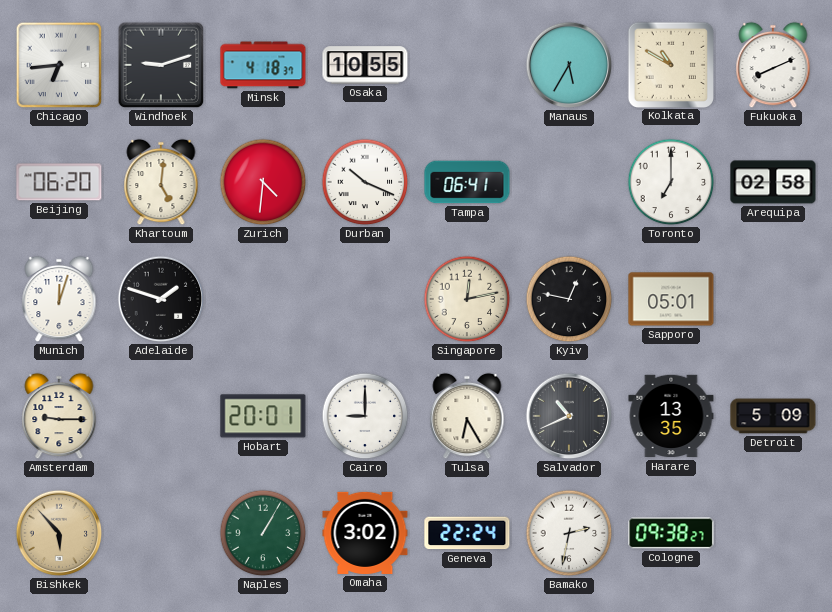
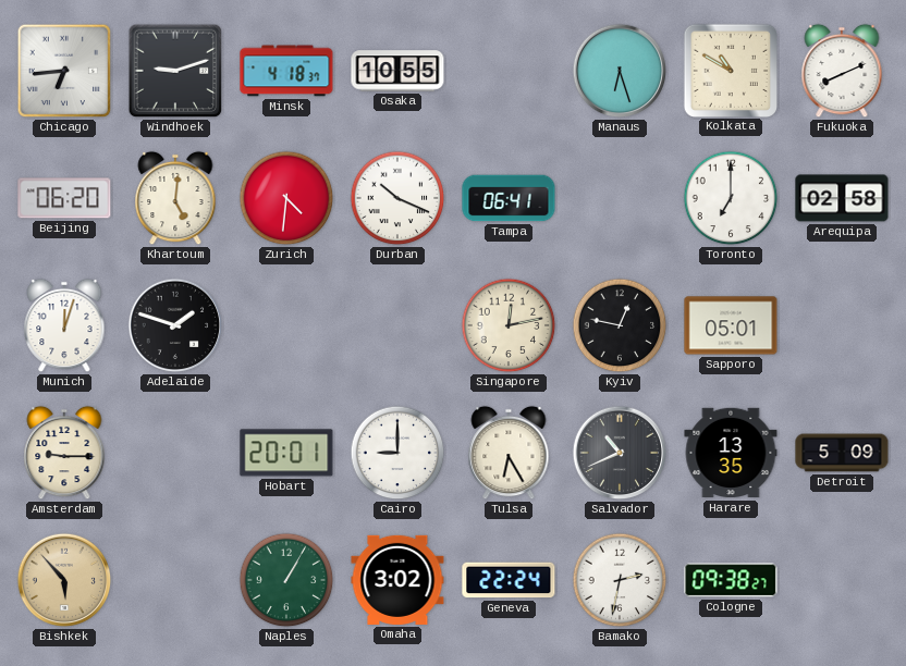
Manaus: 5:35 -> 6:27
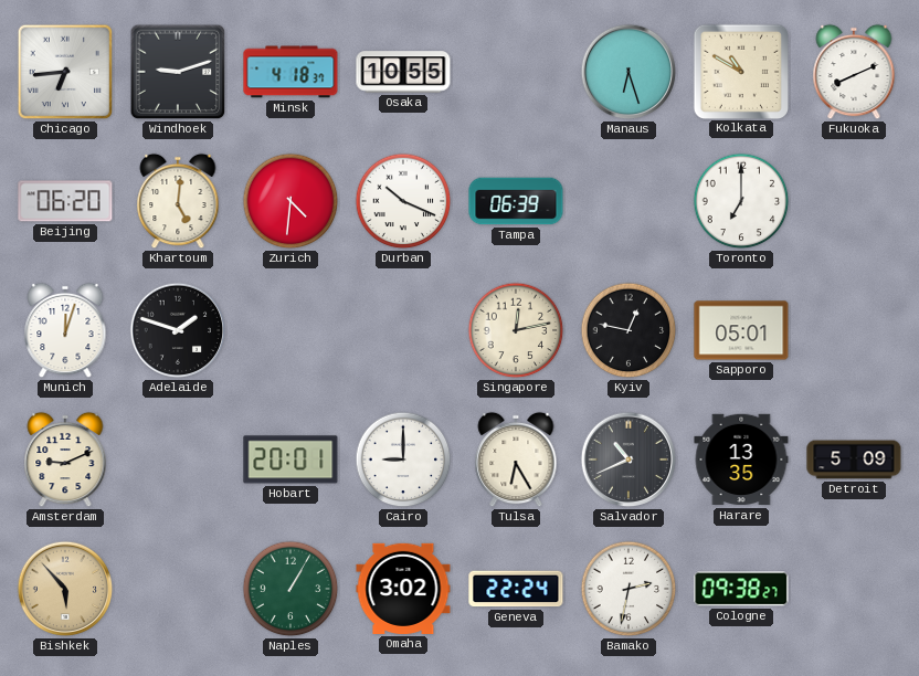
Tampa: 06:41 -> 06:39
Arequipa: 02:58 -> none
Amsterdam: 9:15 -> 9:11
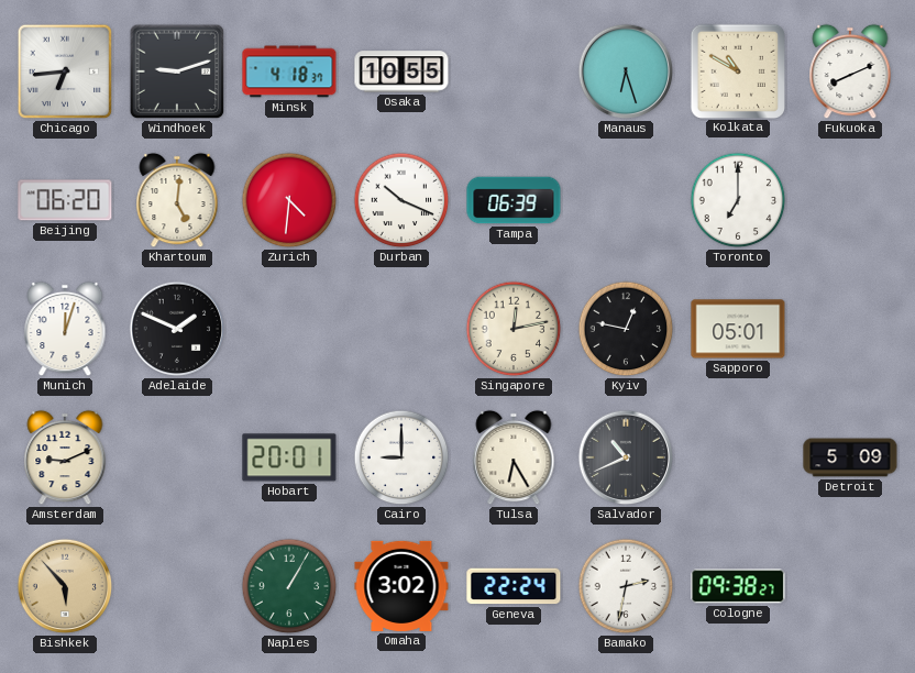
Adelaide: 1:48 -> 1:49
Harare: 13:35 -> none
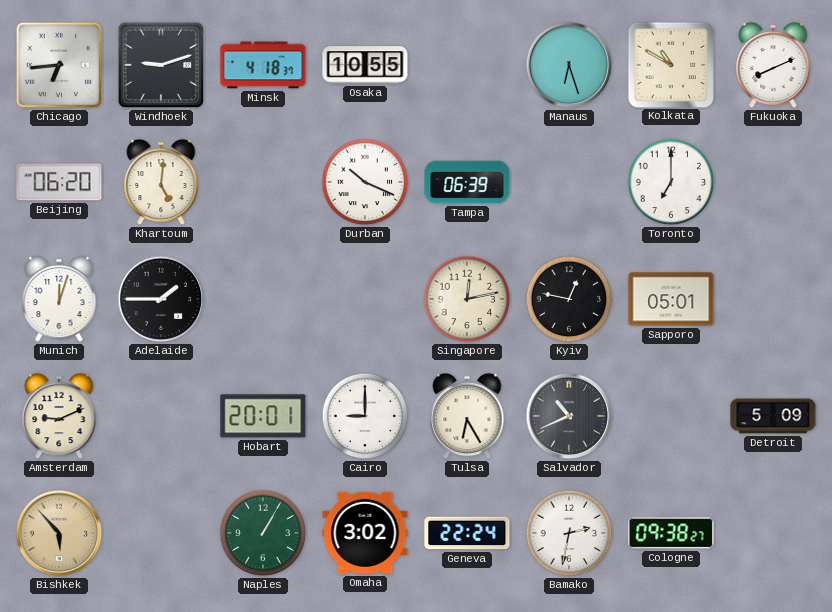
Zurich: 4:31 -> none
Adelaide: 1:49 -> 1:45
